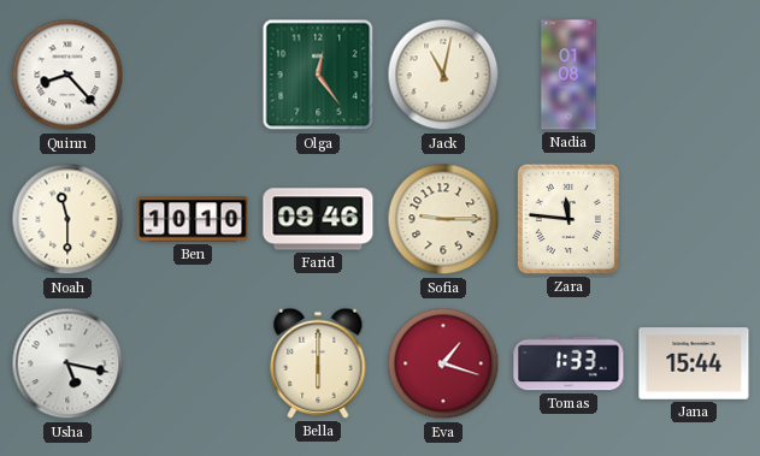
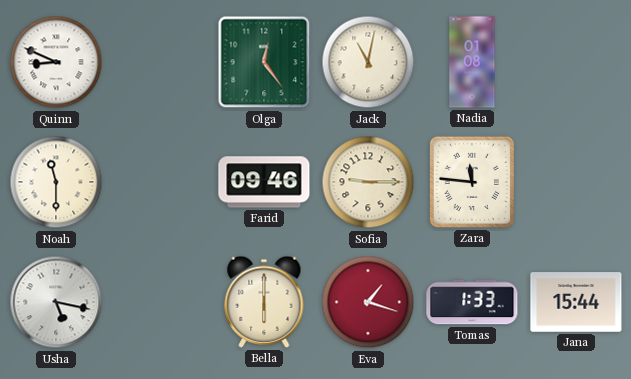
Quinn: 8:23 -> 8:49
Ben: 10:10 -> none
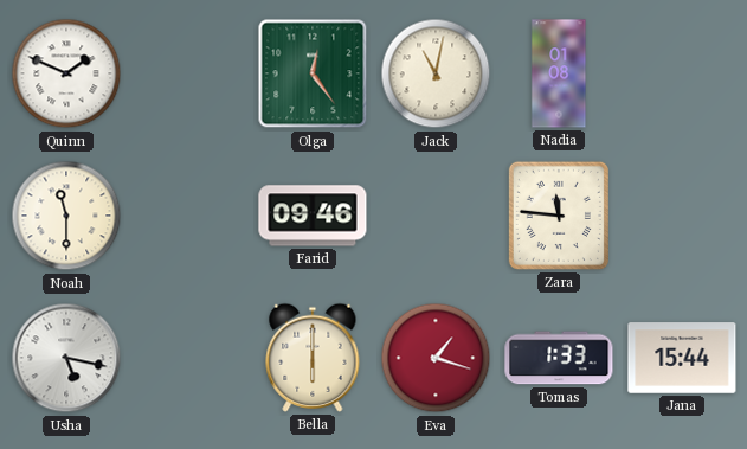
Quinn: 8:49 -> 1:49
Sofia: 9:15 -> none
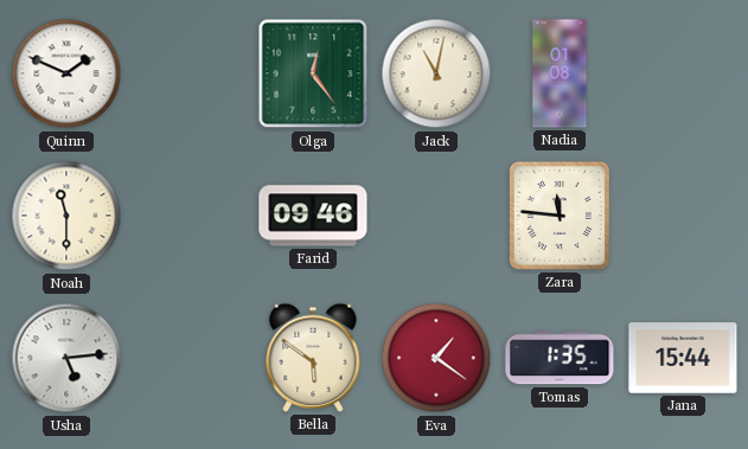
Usha: 5:17 -> 5:14
Bella: 6:00 -> 5:51
Eva: 1:18 -> 1:21
Tomas: 1:33 -> 1:35
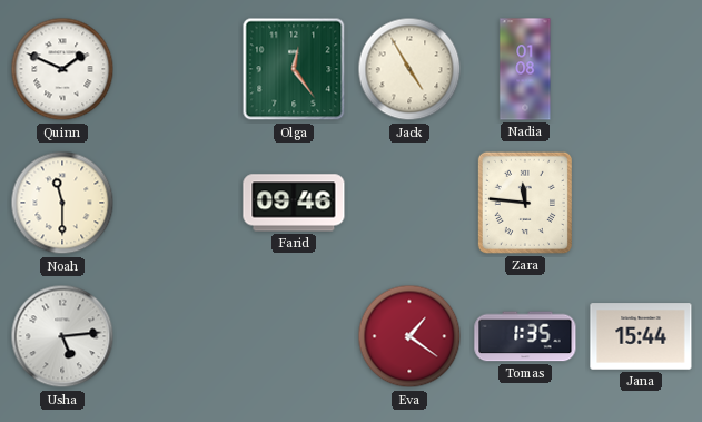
Jack: 11:02 -> 4:55
Bella: 5:51 -> none
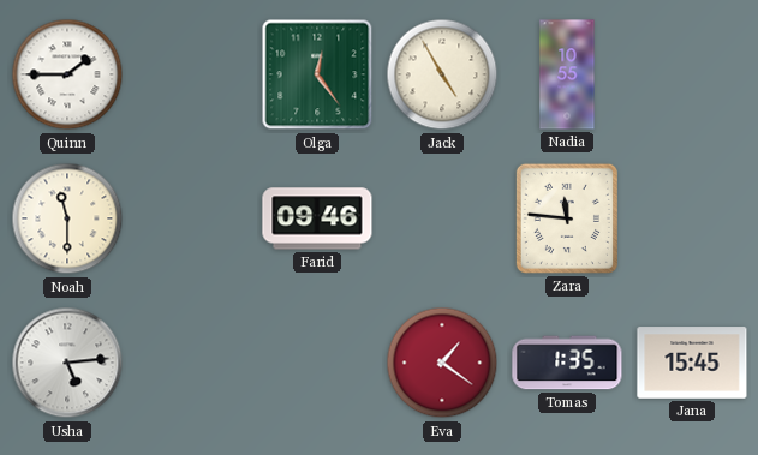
Quinn: 1:49 -> 1:45
Nadia: 01:08 -> 10:55
Jana: 15:44 -> 15:45
